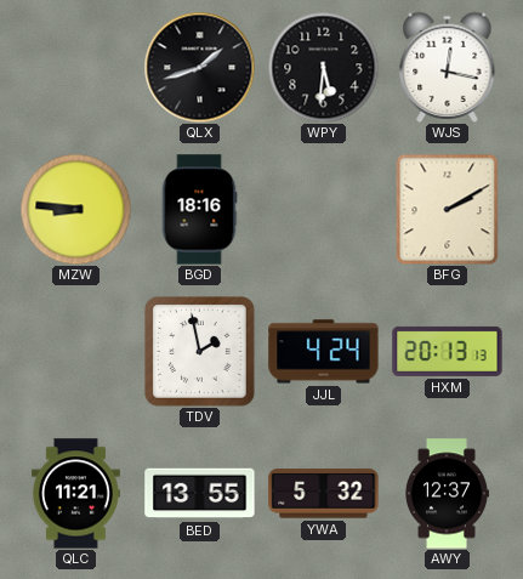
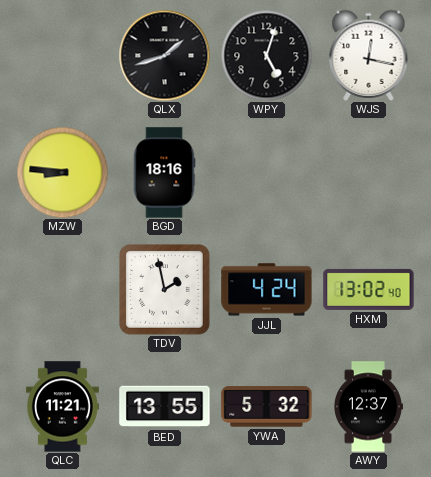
WPY: 5:31 -> 5:03
BFG: 2:10 -> none
HXM: 20:13 -> 13:02
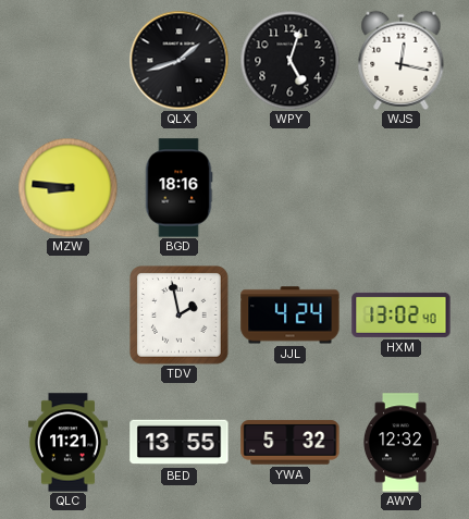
AWY: 12:37 -> 12:32
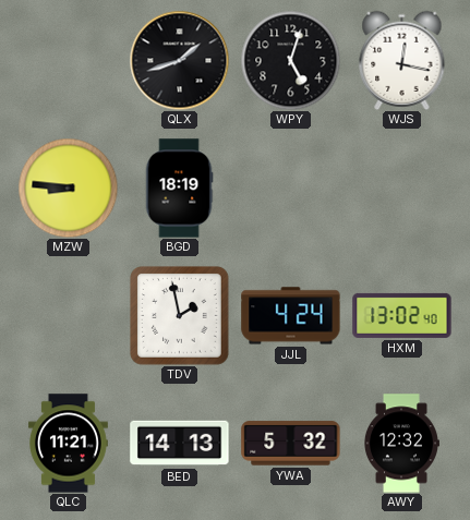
BGD: 18:16 -> 18:19
BED: 13:55 -> 14:13
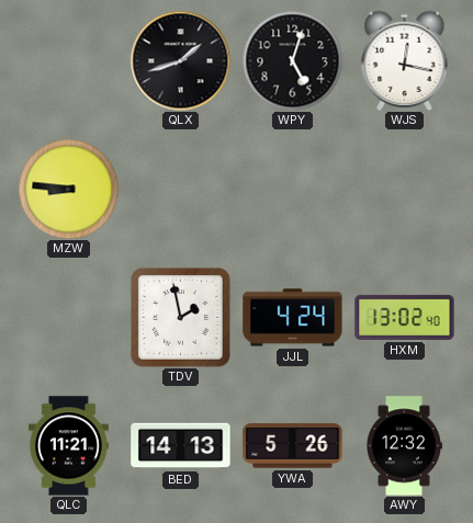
BGD: 18:19 -> none
YWA: 5:32 -> 5:26
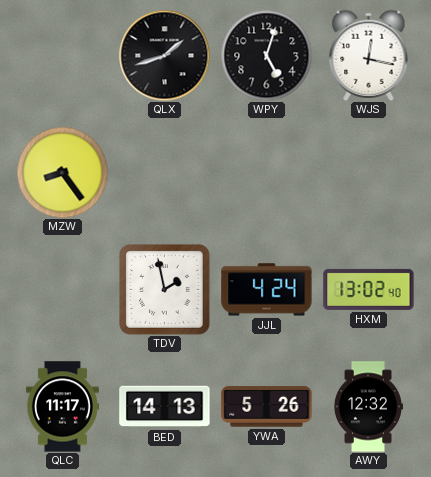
MZW: 8:46 -> 8:24
QLC: 11:21 -> 11:17
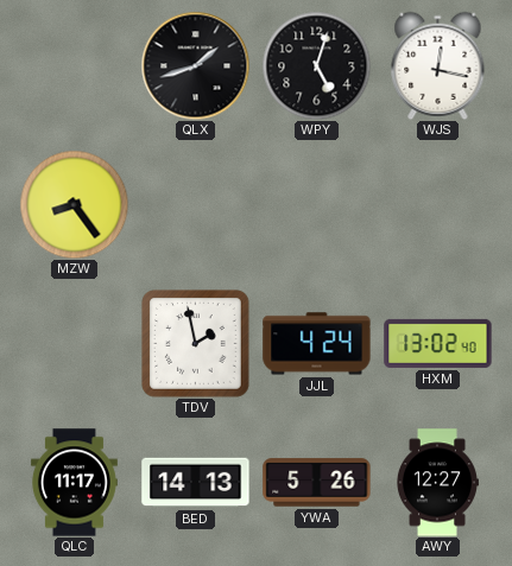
AWY: 12:32 -> 12:27
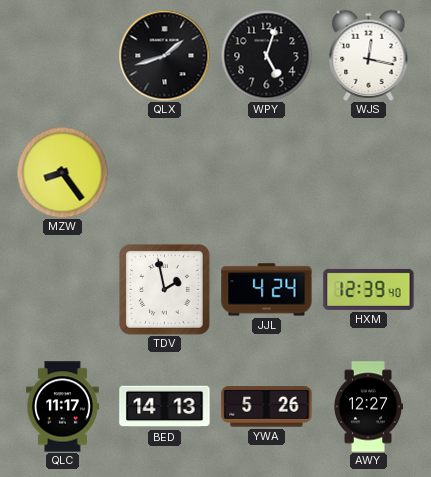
HXM: 13:02 -> 12:39
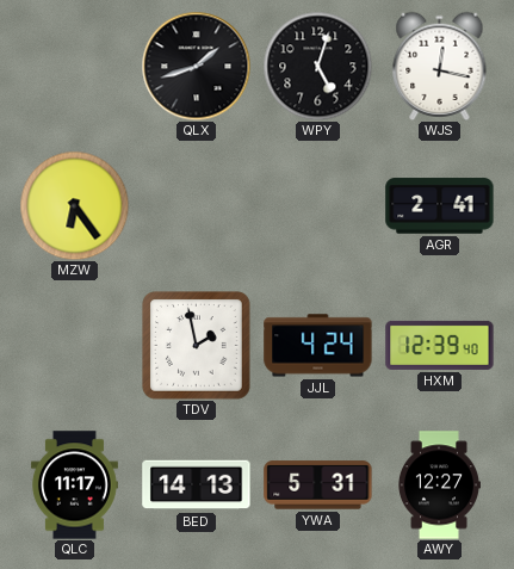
MZW: 8:24 -> 6:24
AGR: none -> 2:41
YWA: 5:26 -> 5:31
